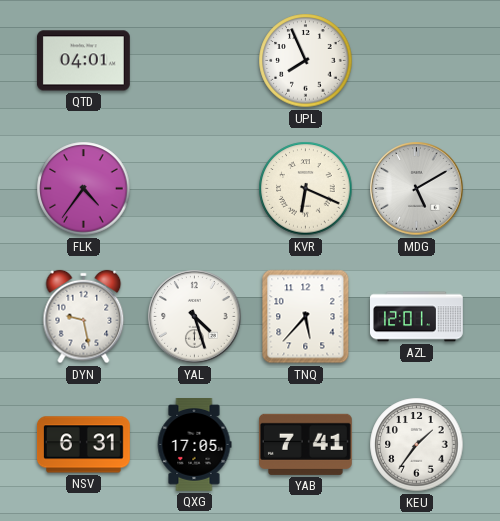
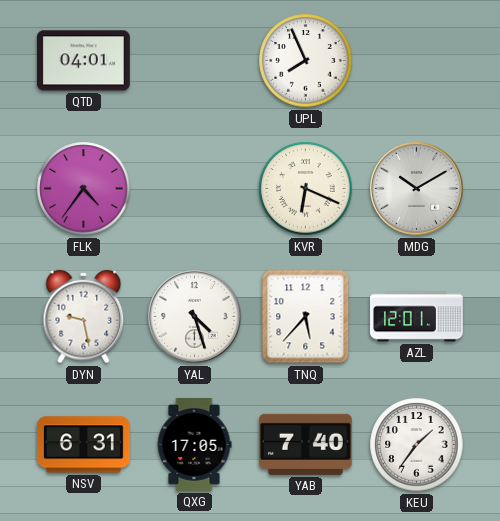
MDG: 5:10 -> 10:10
YAB: 7:41 -> 7:40
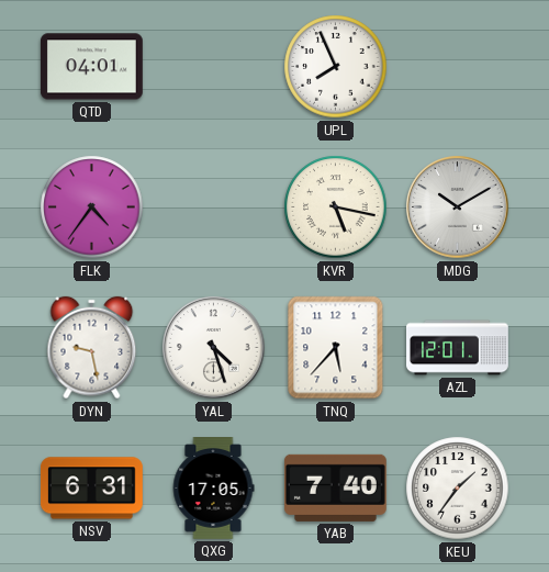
KVR: 6:19 -> 5:17
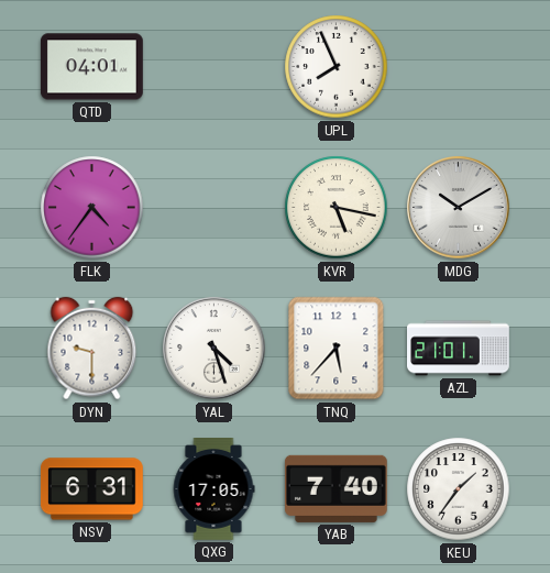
DYN: 9:28 -> 9:30
AZL: 12:01 -> 21:01
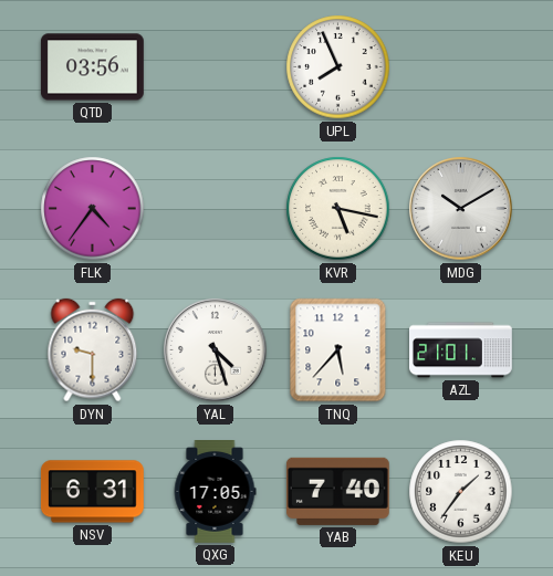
QTD: 04:01 -> 03:56
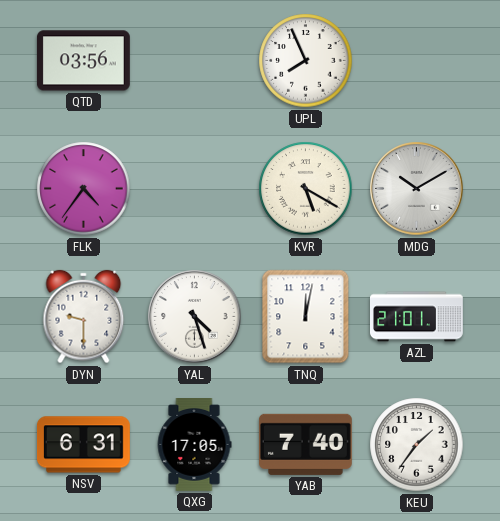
KVR: 5:17 -> 5:20
TNQ: 5:37 -> 12:02
